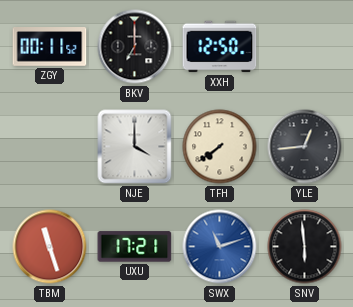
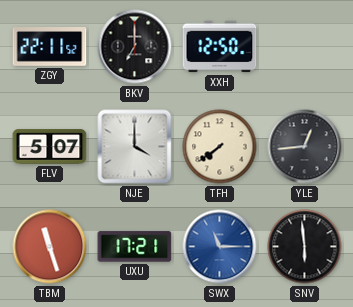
ZGY: 00:11 -> 22:11
FLV: none -> 5:07
SWX: 11:12 -> 11:15
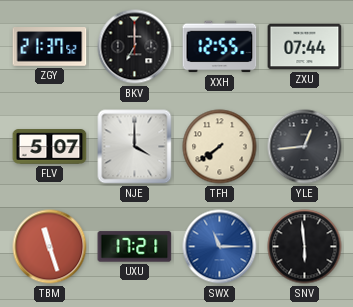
ZGY: 22:11 -> 21:37
XXH: 12:50 -> 12:55
ZXU: none -> 07:44
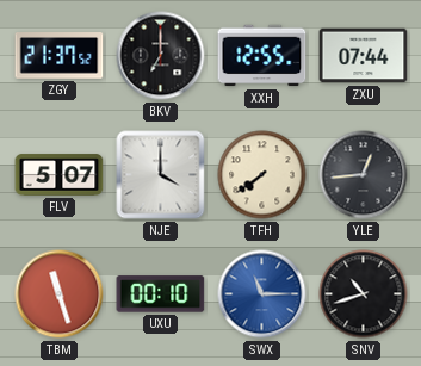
UXU: 17:21 -> 00:10
SNV: 5:59 -> 10:42
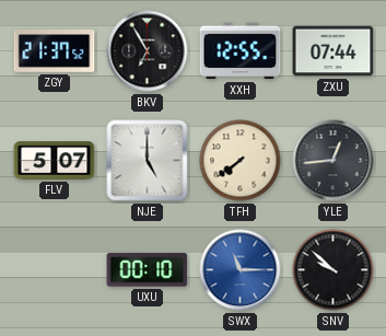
BKV: 7:00 -> 6:55
NJE: 4:00 -> 5:00
TBM: 11:27 -> none
SNV: 10:42 -> 9:52
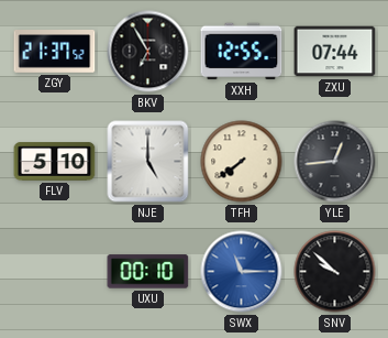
FLV: 5:07 -> 5:10
